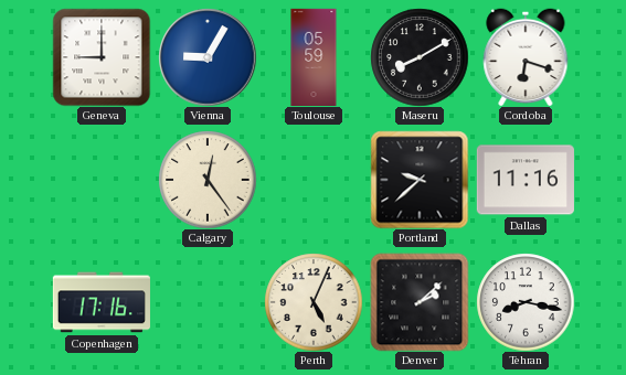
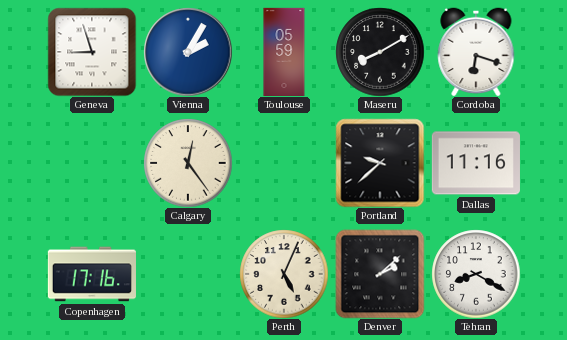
Geneva: 9:00 -> 8:57
Vienna: 9:05 -> 2:05
Tehran: 8:17 -> 8:20
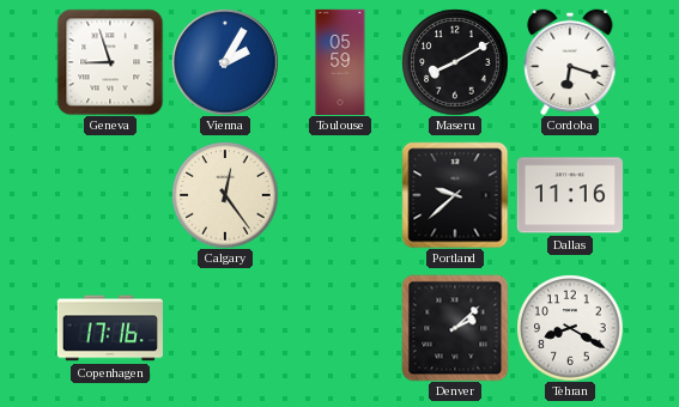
Perth: 5:04 -> none
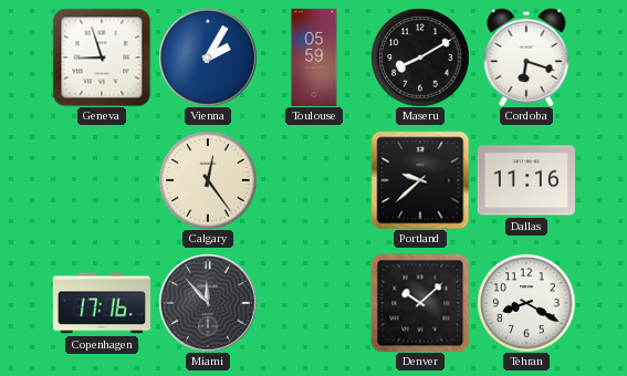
Miami: none -> 11:53
Denver: 2:08 -> 10:08
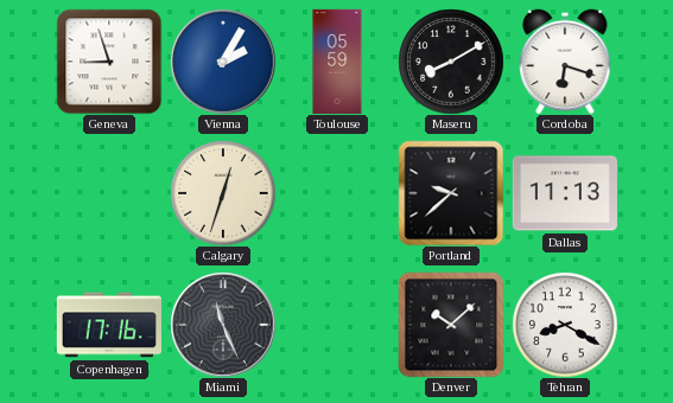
Calgary: 12:24 -> 12:33
Dallas: 11:16 -> 11:13
Miami: 11:53 -> 11:26
